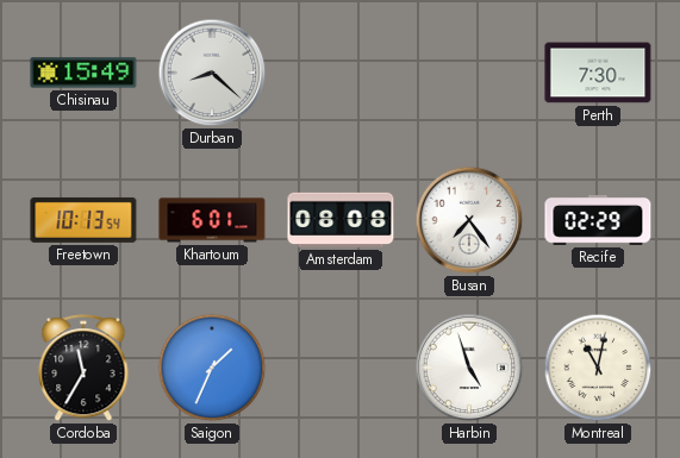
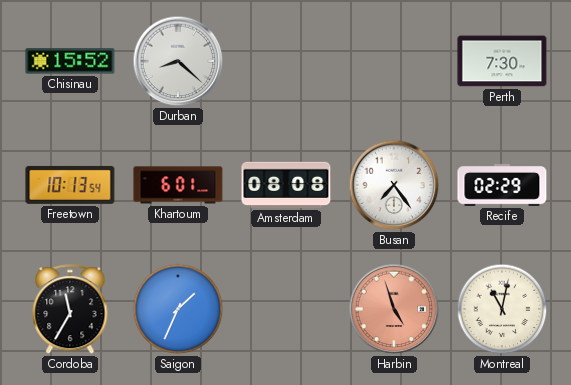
Chisinau: 15:49 -> 15:52
Harbin dial: white -> salmon
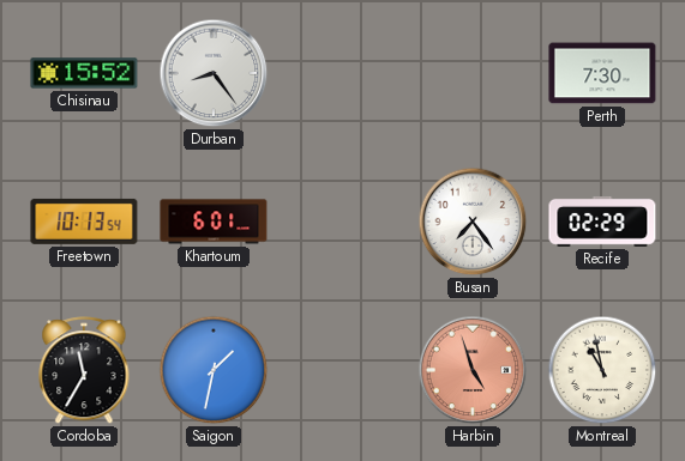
Durban: 8:22 -> 8:24
Amsterdam: 08:08 -> none
Saigon: 1:34 -> 1:32
Montreal: 11:02 -> 10:58
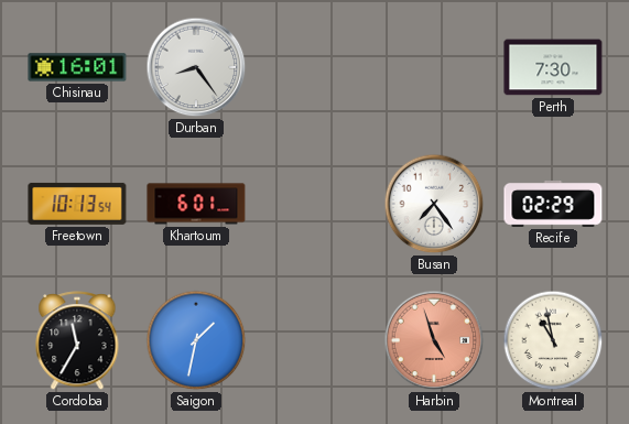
Chisinau: 15:52 -> 16:01
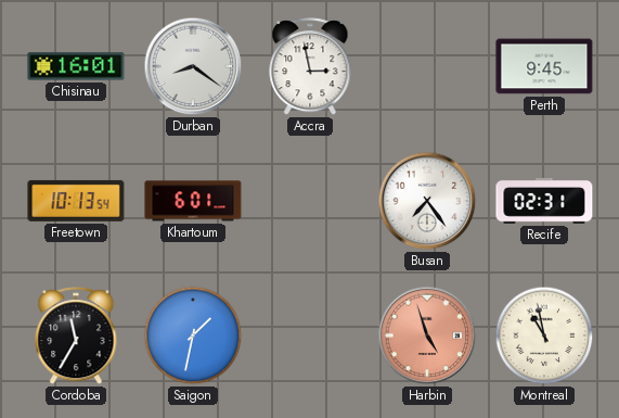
Durban: 8:24 -> 8:21
Accra: none -> 2:58
Perth: 7:30 -> 9:45
Recife: 02:29 -> 02:31
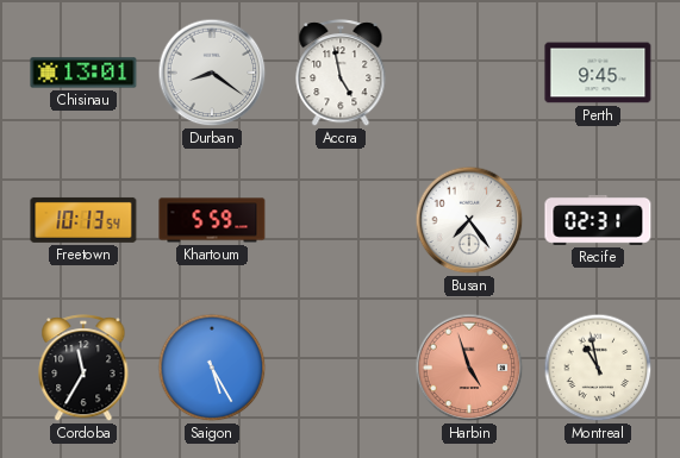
Chisinau: 16:01 -> 13:01
Accra: 2:58 -> 4:58
Khartoum: 6:01 -> 5:59
Saigon: 1:32 -> 5:25
